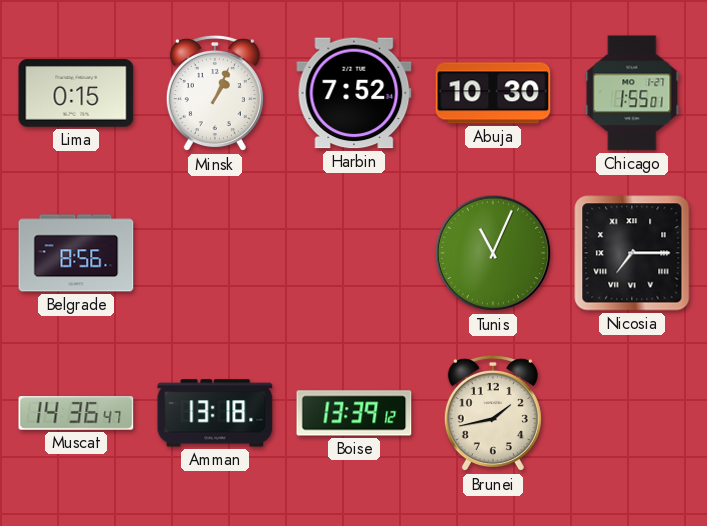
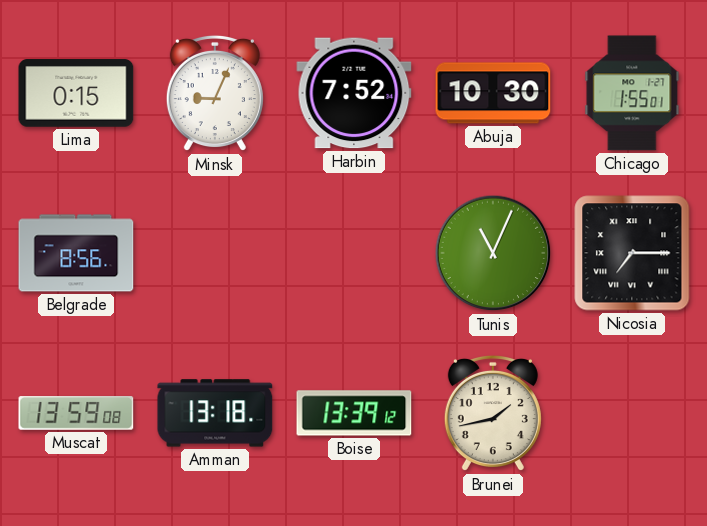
Minsk: 1:04 -> 9:04
Muscat: 14:36 -> 13:59
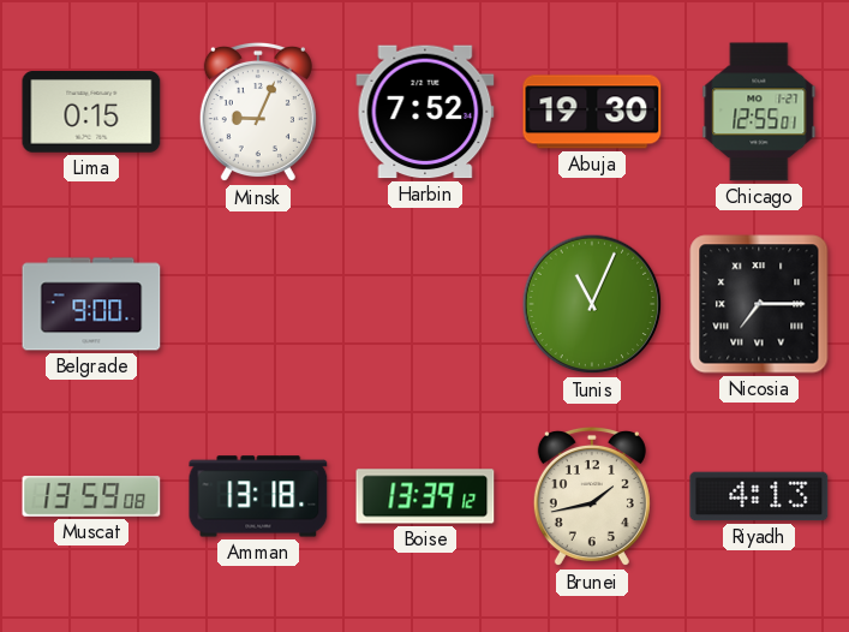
Abuja: 10:30 -> 19:30
Chicago: 1:55 -> 12:55
Belgrade: 8:56 -> 9:00
Riyadh: none -> 4:13
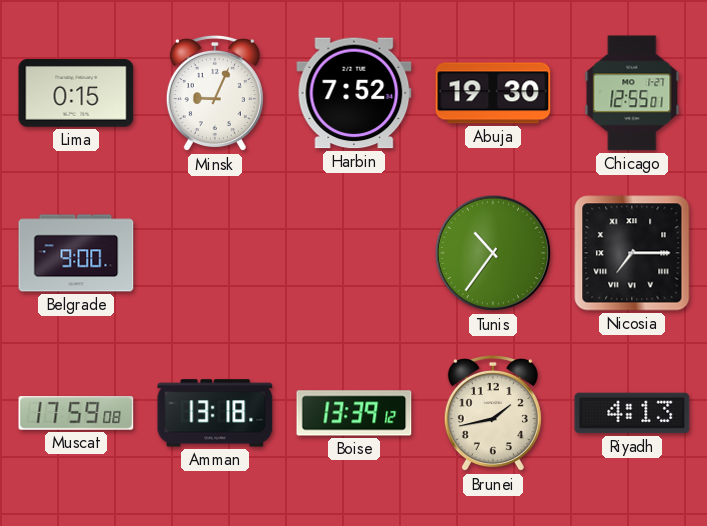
Tunis: 11:04 -> 10:36
Muscat: 13:59 -> 17:59
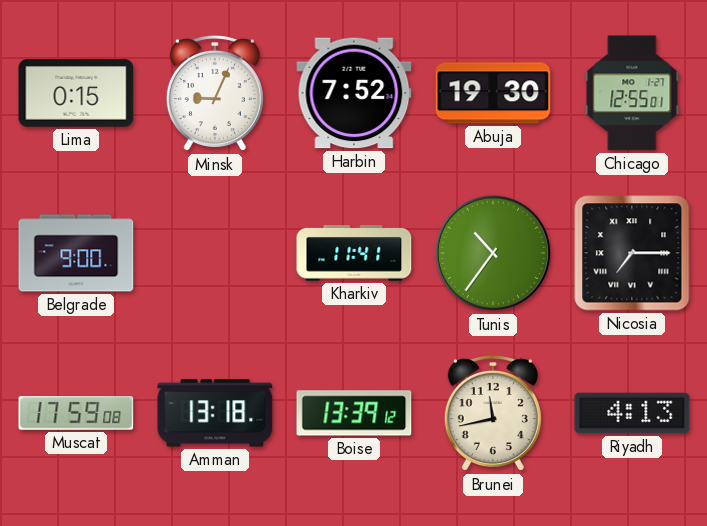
Kharkiv: none -> 11:41
Brunei: 1:43 -> 11:43
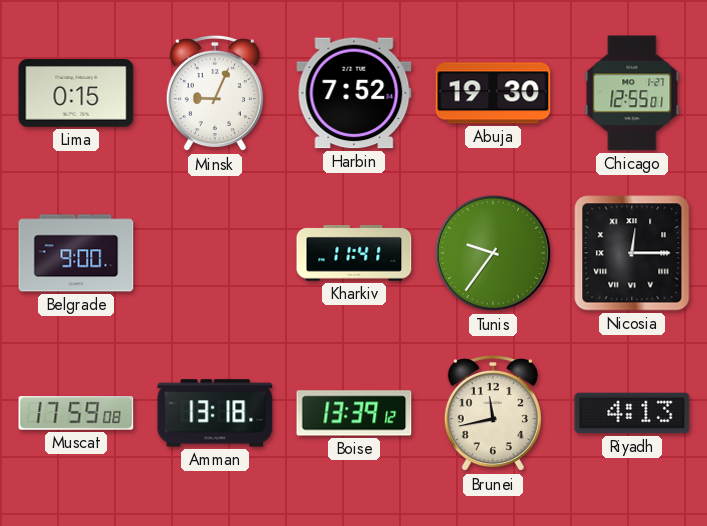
Tunis: 10:36 -> 9:36
Nicosia: 7:15 -> 12:15
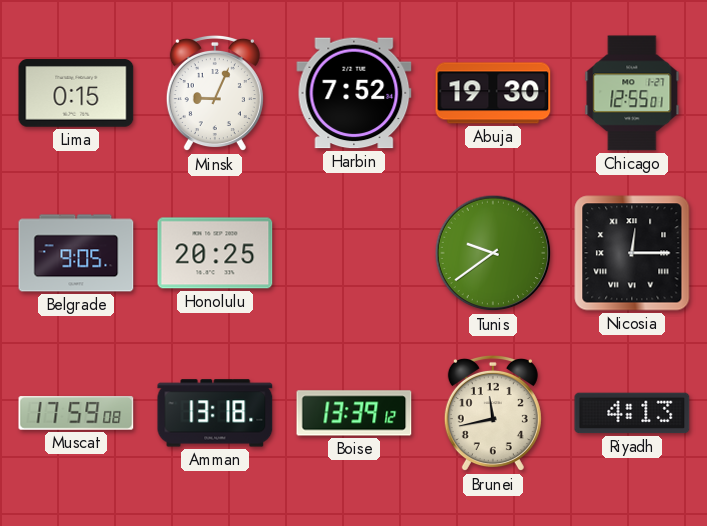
Belgrade: 9:00 -> 9:05
Honolulu: none -> 20:25
Kharkiv: 11:41 -> none
Tunis: 9:36 -> 9:39
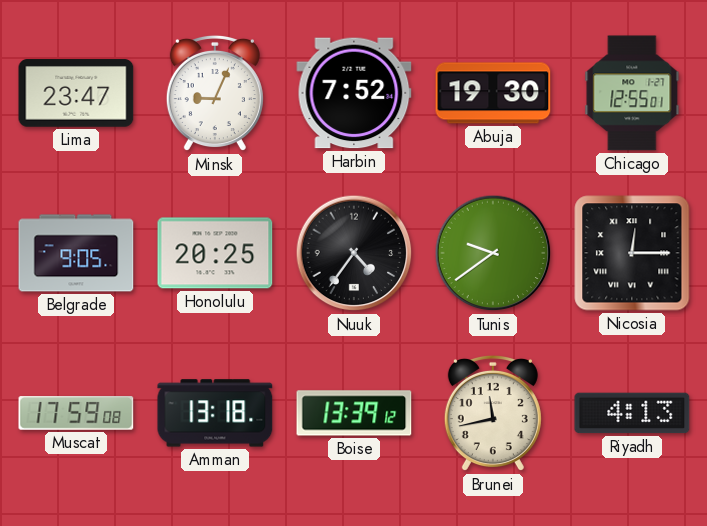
Lima: 0:15 -> 23:47
Nuuk: none -> 4:36
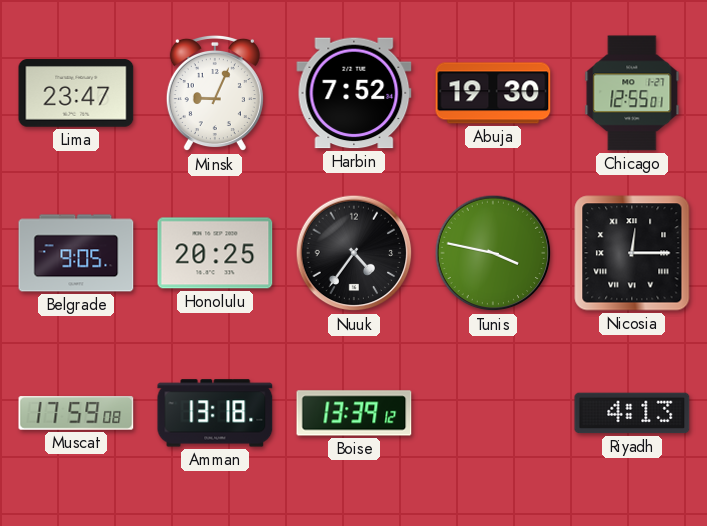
Tunis: 9:39 -> 3:47
Brunei: 11:43 -> none
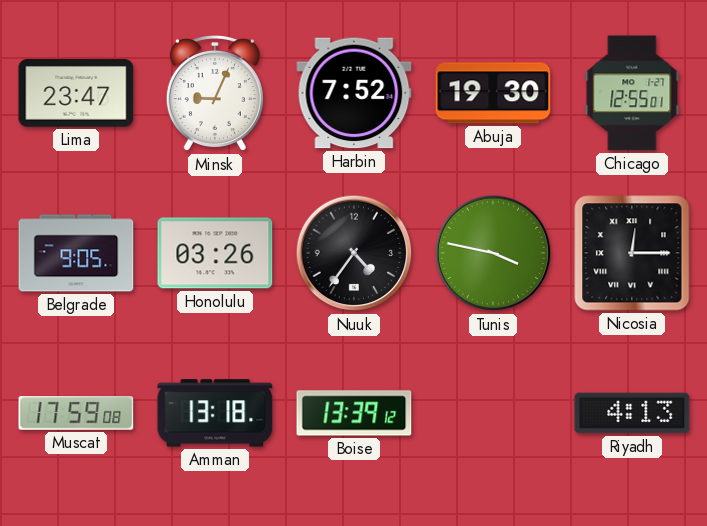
Honolulu: 20:25 -> 03:26
